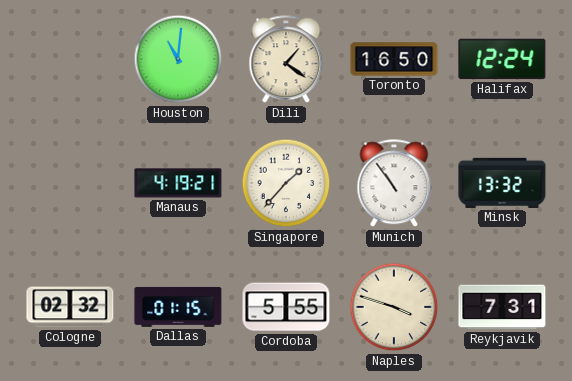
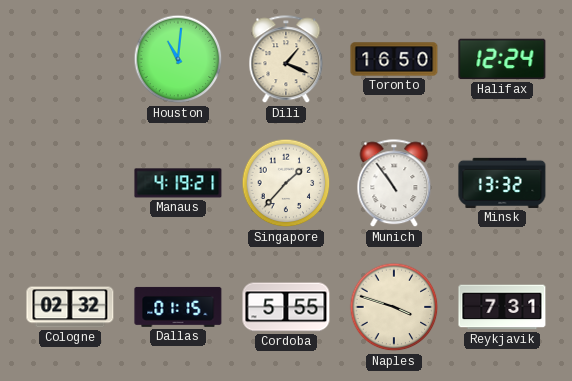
Dili: 1:21 -> 1:19
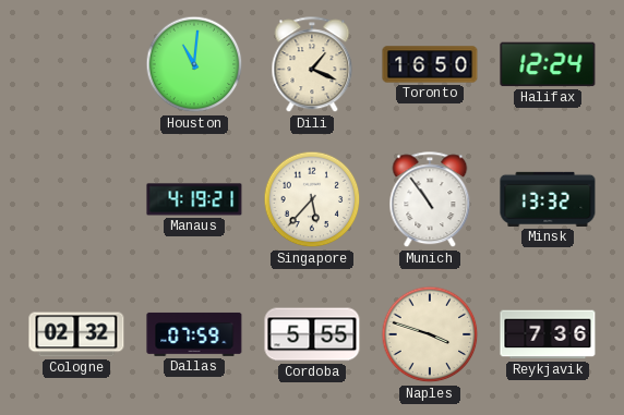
Singapore: 1:37 -> 5:37
Dallas: 01:15 -> 07:59
Reykjavik: 7:31 -> 7:36
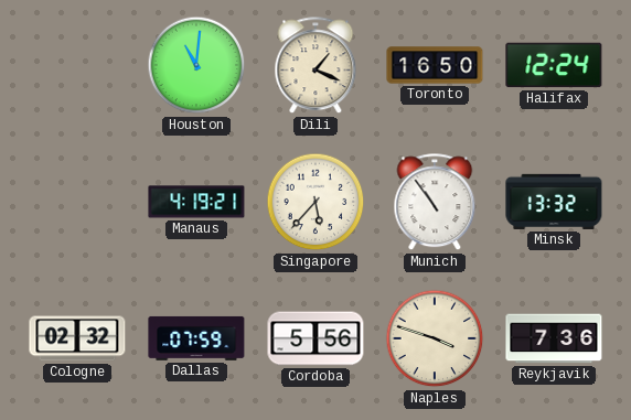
Cordoba: 5:55 -> 5:56
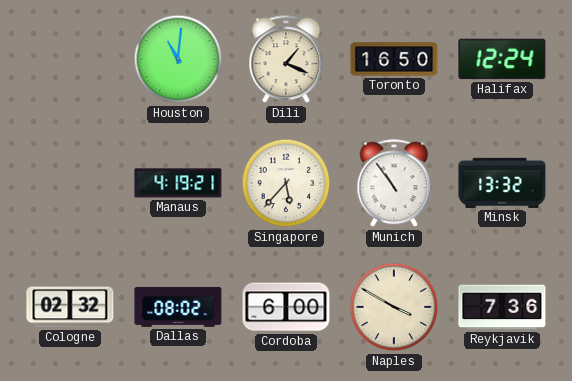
Dallas: 07:59 -> 08:02
Cordoba: 5:56 -> 6:00
Naples: 3:48 -> 3:50
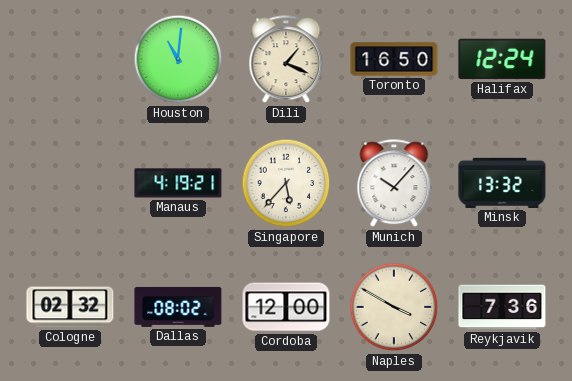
Munich: 10:54 -> 10:07
Cordoba: 6:00 -> 12:00
